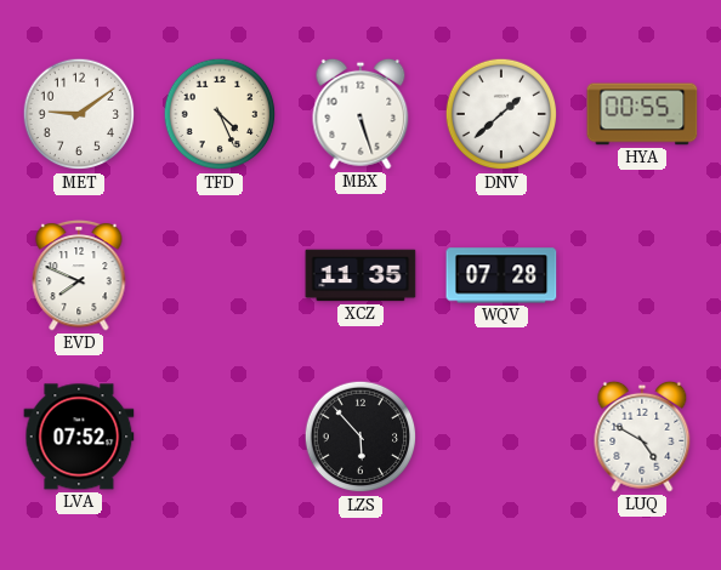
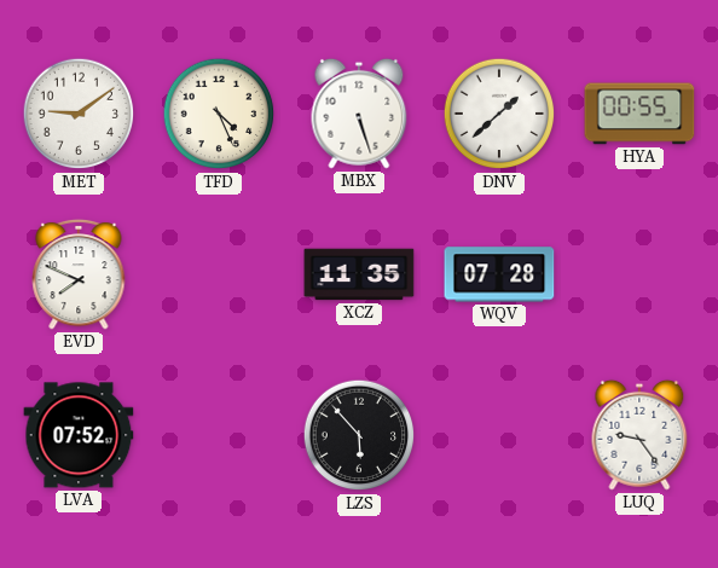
LUQ: 4:50 -> 9:24
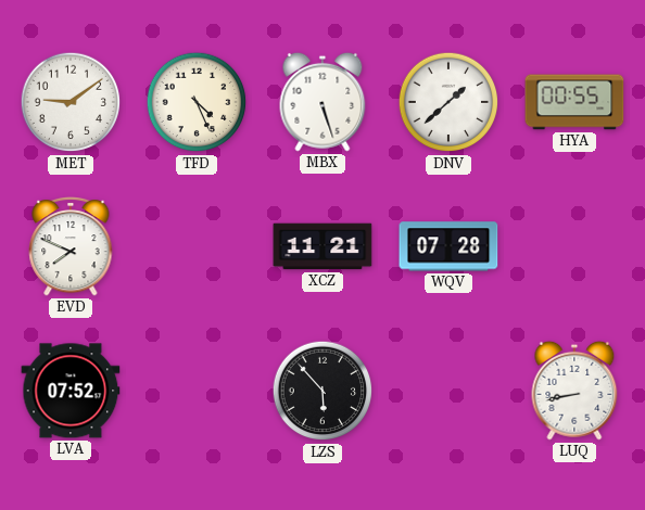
XCZ: 11:35 -> 11:21
LUQ: 9:24 -> 8:43
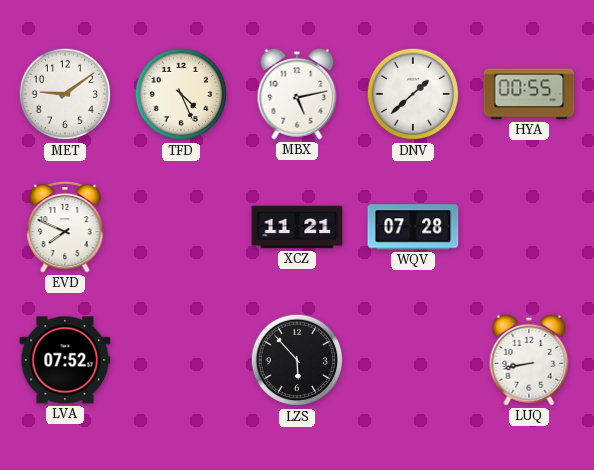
MBX: 5:27 -> 5:13
